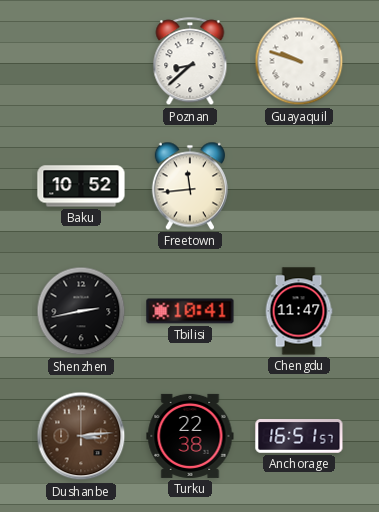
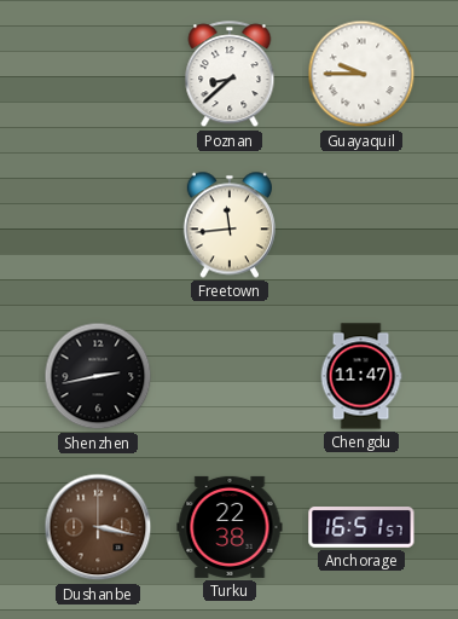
Guayaquil: 9:48 -> 9:45
Baku: 10:52 -> none
Tbilisi: 10:41 -> none
Dushanbe: 3:14 -> 3:17
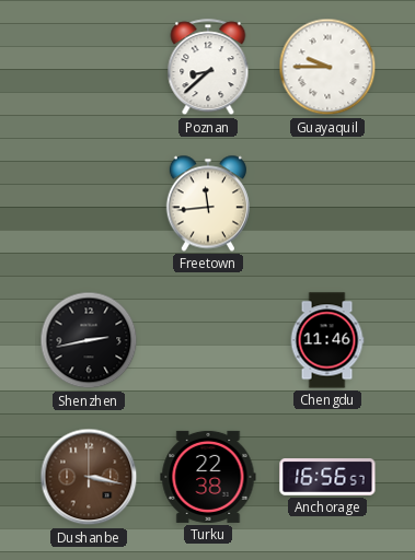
Chengdu: 11:47 -> 11:46
Anchorage: 16:51 -> 16:56
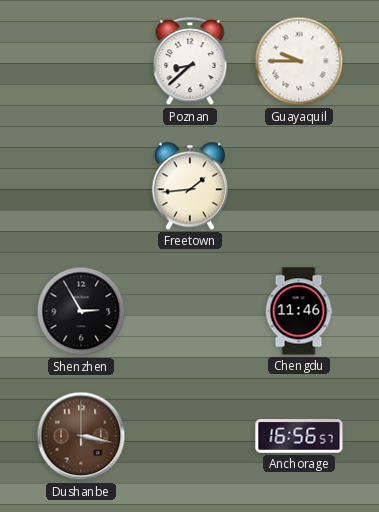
Freetown: 11:44 -> 1:44
Shenzhen: 2:43 -> 2:55
Turku: 22:38 -> none
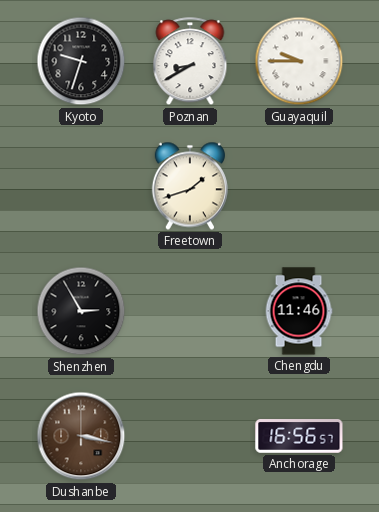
Kyoto: none -> 9:33
Poznan: 8:38 -> 8:40
Freetown: 1:44 -> 1:42
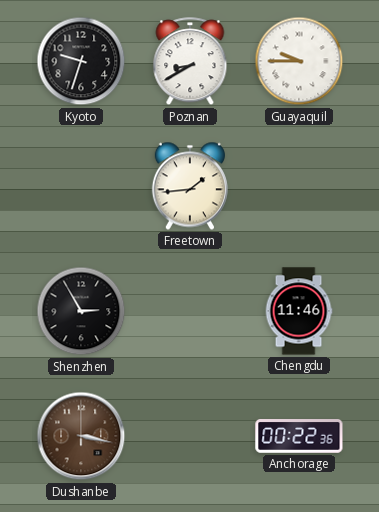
Freetown: 1:42 -> 1:44
Anchorage: 16:56 -> 00:22
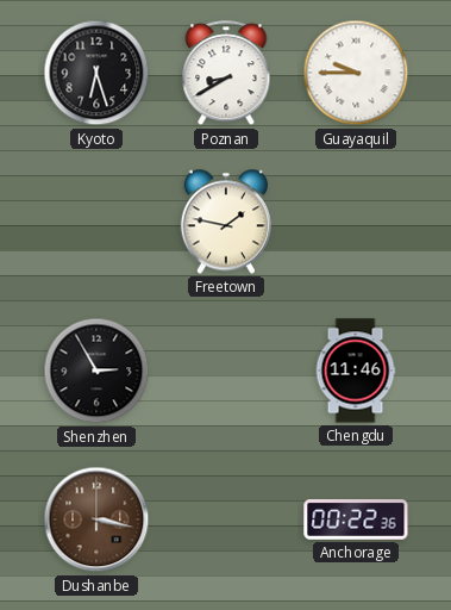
Kyoto: 9:33 -> 6:27
Freetown: 1:44 -> 1:47
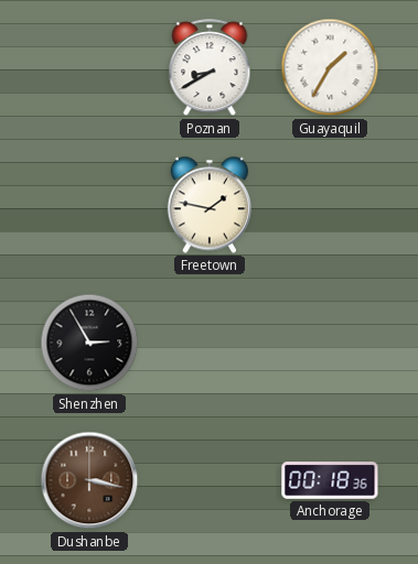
Kyoto: 6:27 -> none
Guayaquil: 9:45 -> 1:35
Chengdu: 11:46 -> none
Anchorage: 00:22 -> 00:18
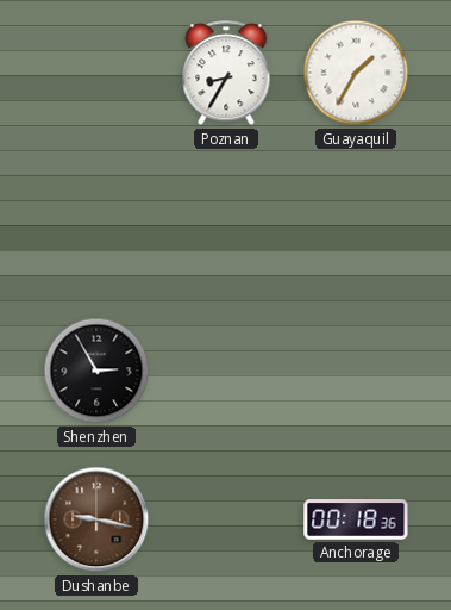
Poznan: 8:40 -> 8:35
Freetown: 1:47 -> none
Dushanbe: 3:17 -> 9:17
